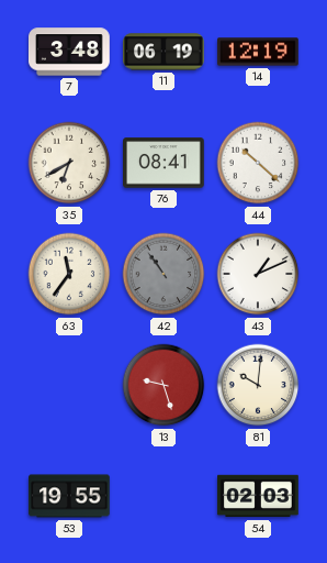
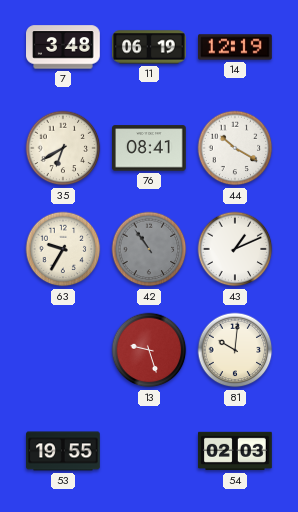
44: 10:22 -> 10:20
63: 11:36 -> 9:35
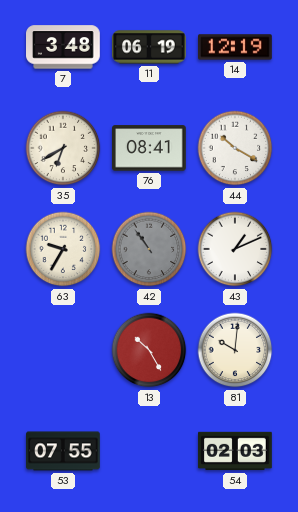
13: 9:27 -> 10:25
53: 19:55 -> 07:55
